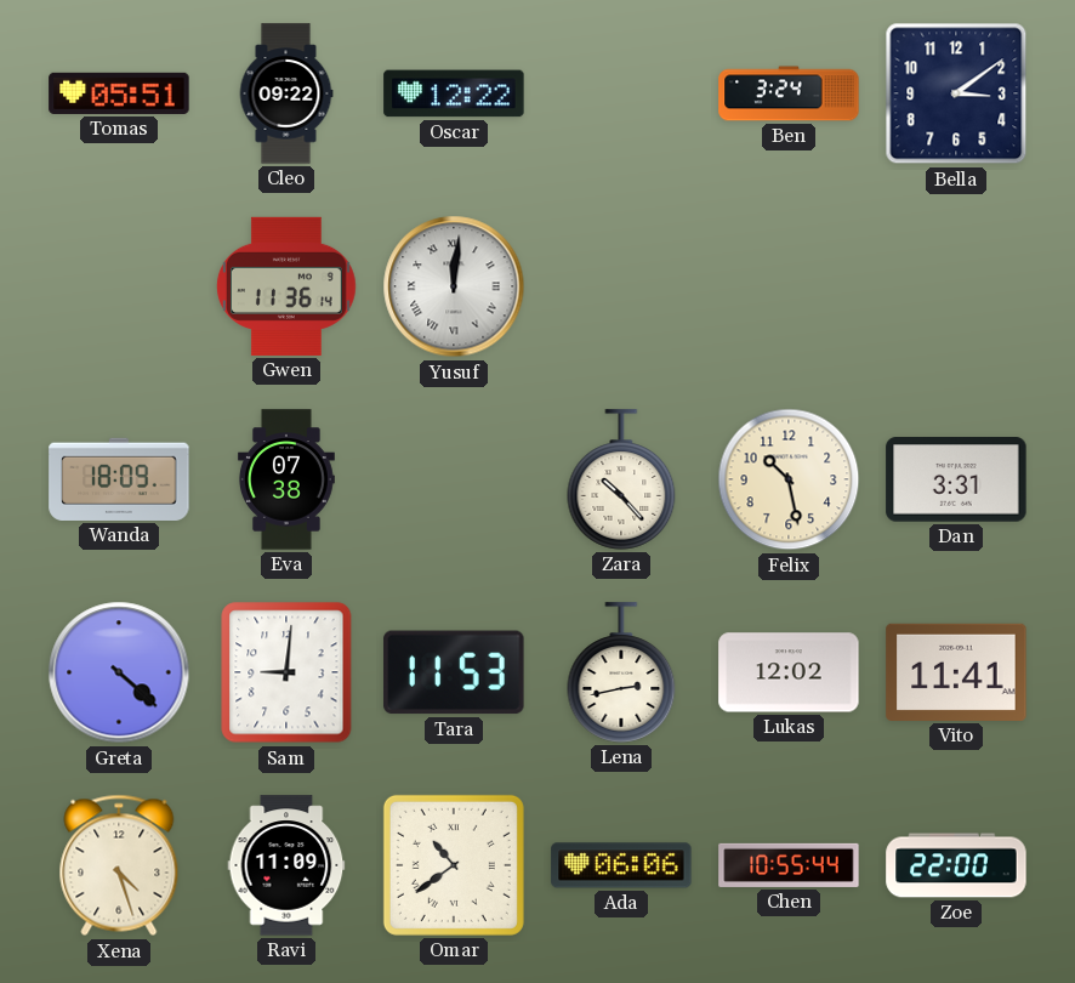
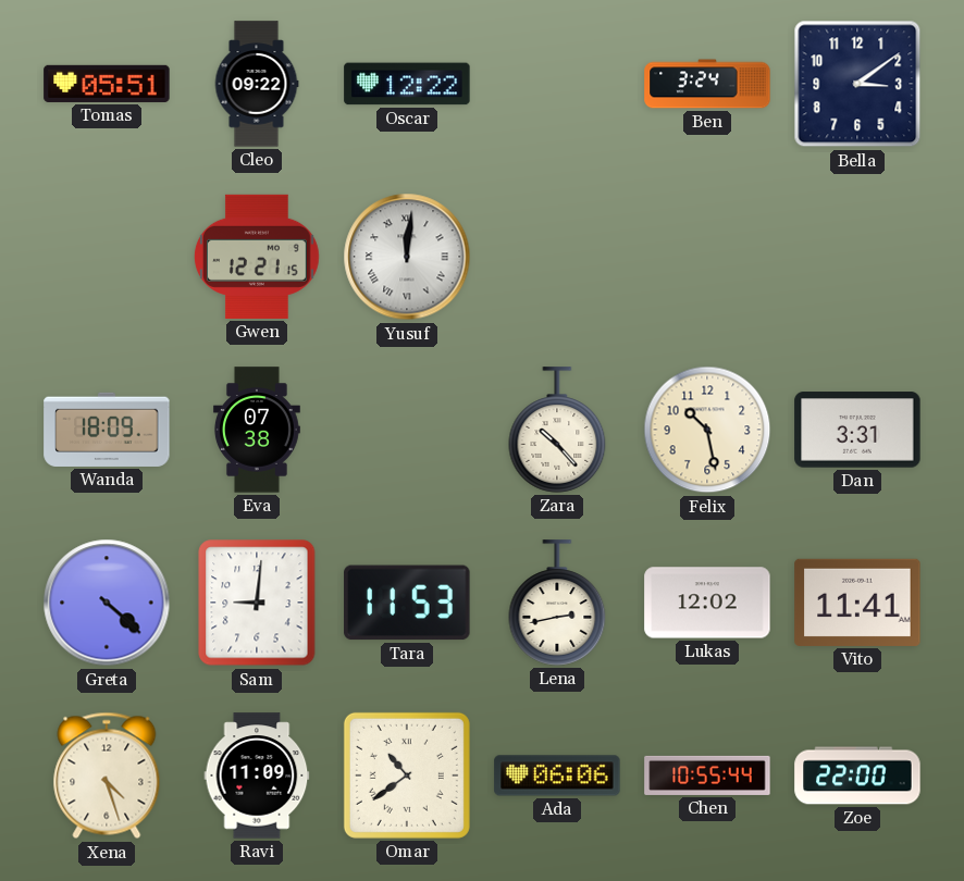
Gwen: 11:36 -> 12:21
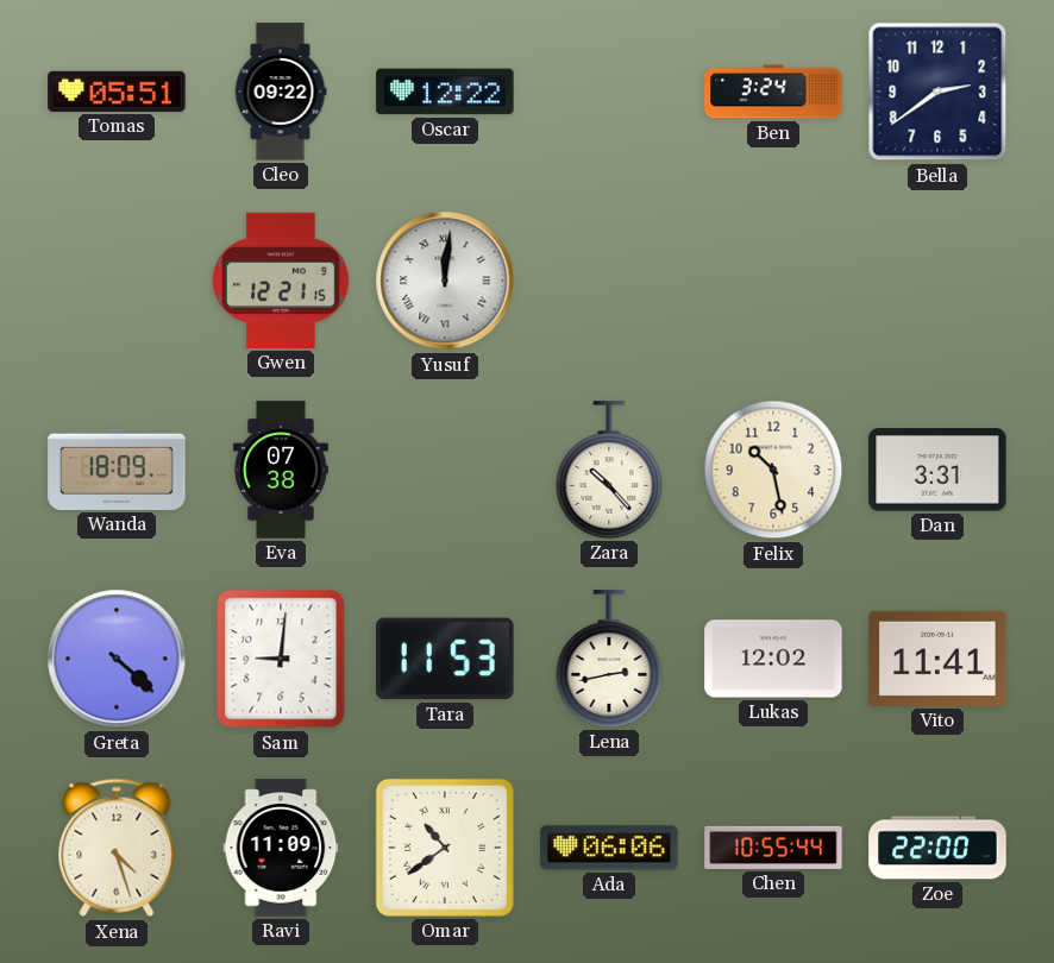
Bella: 3:09 -> 2:39
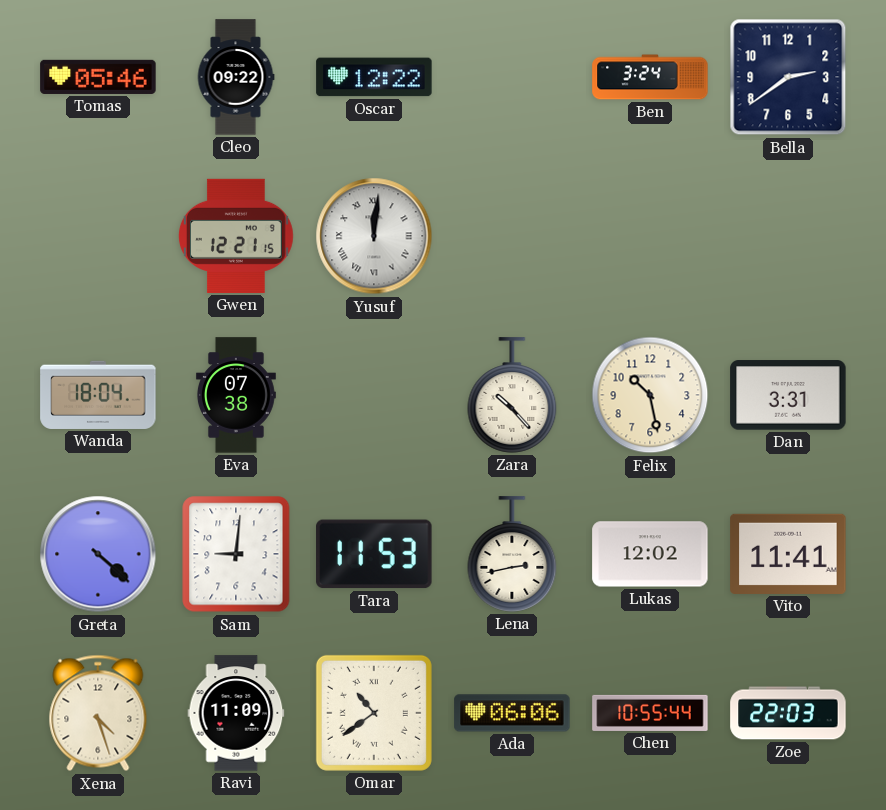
Tomas: 05:51 -> 05:46
Wanda: 18:09 -> 18:04
Zoe: 22:00 -> 22:03
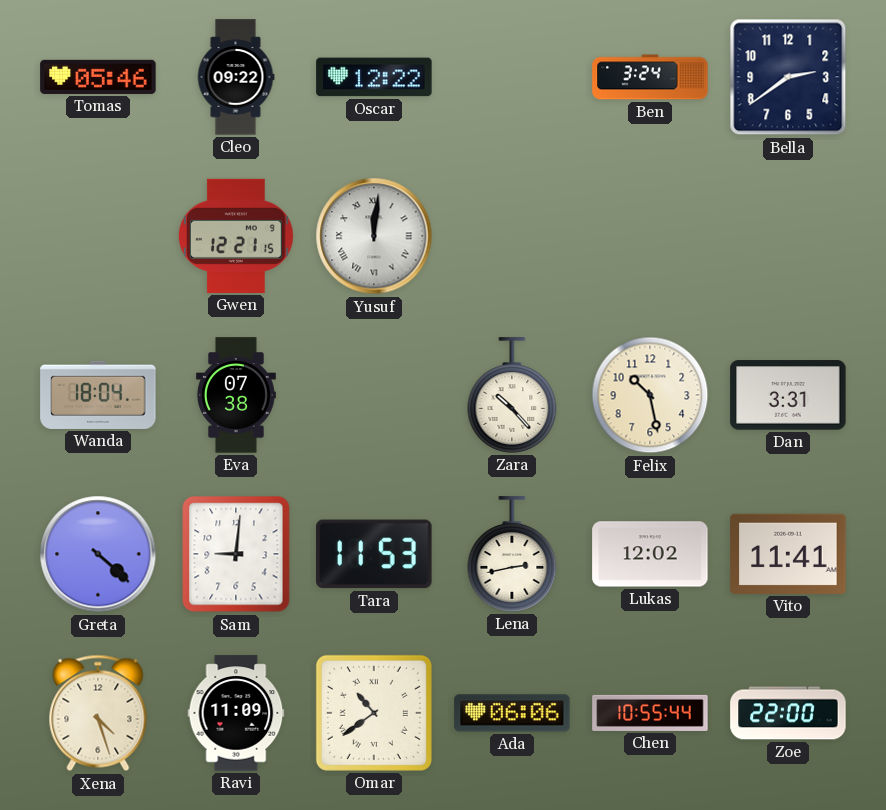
Zoe: 22:03 -> 22:00
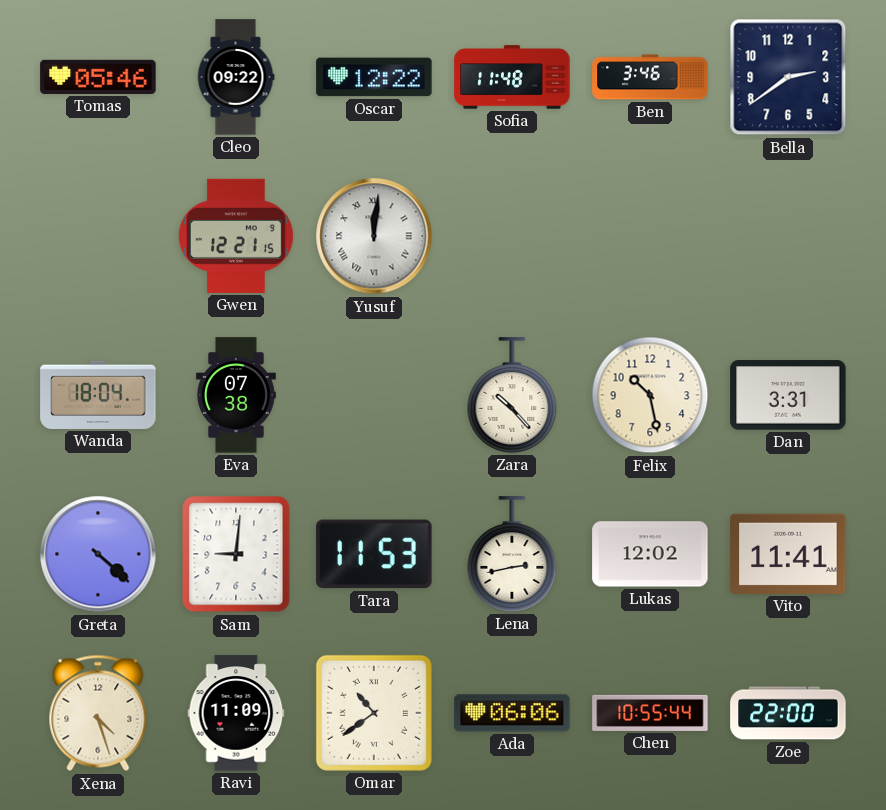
Sofia: none -> 11:48
Ben: 3:24 -> 3:46
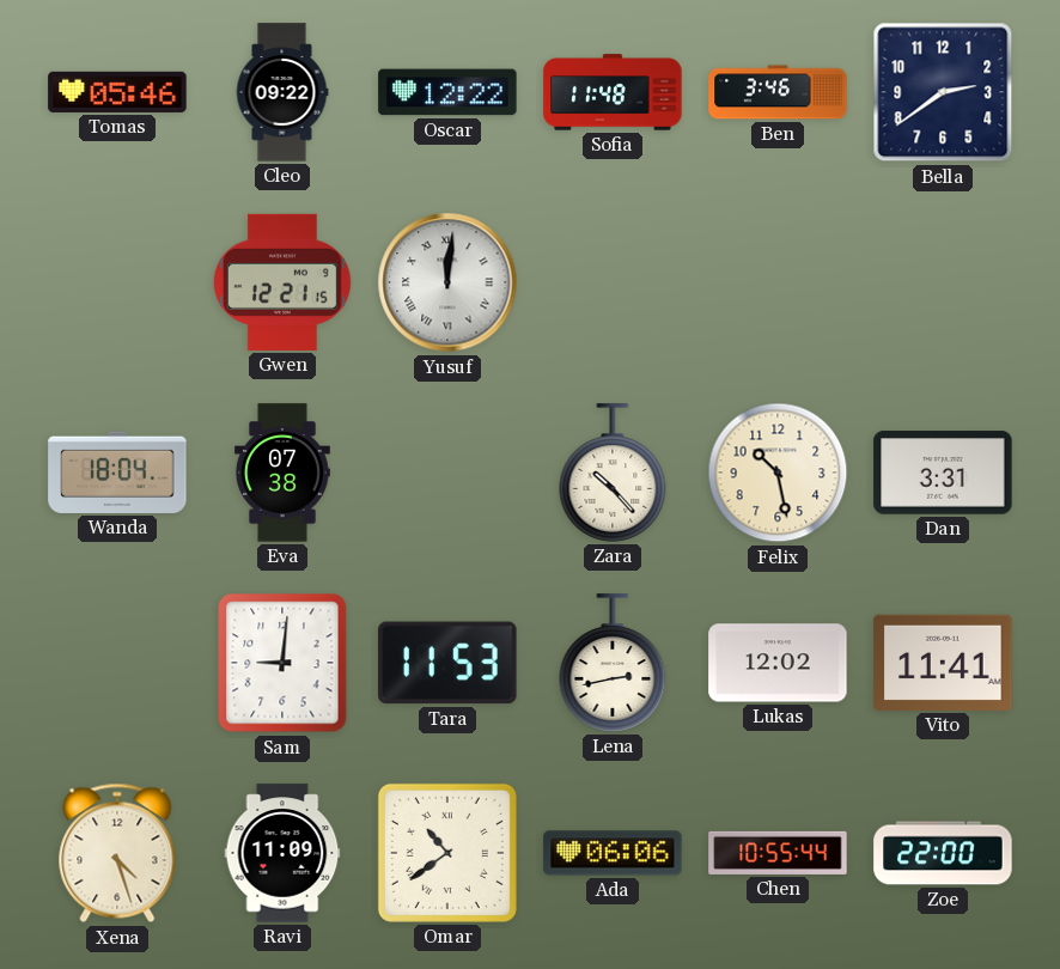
Greta: 4:22 -> none
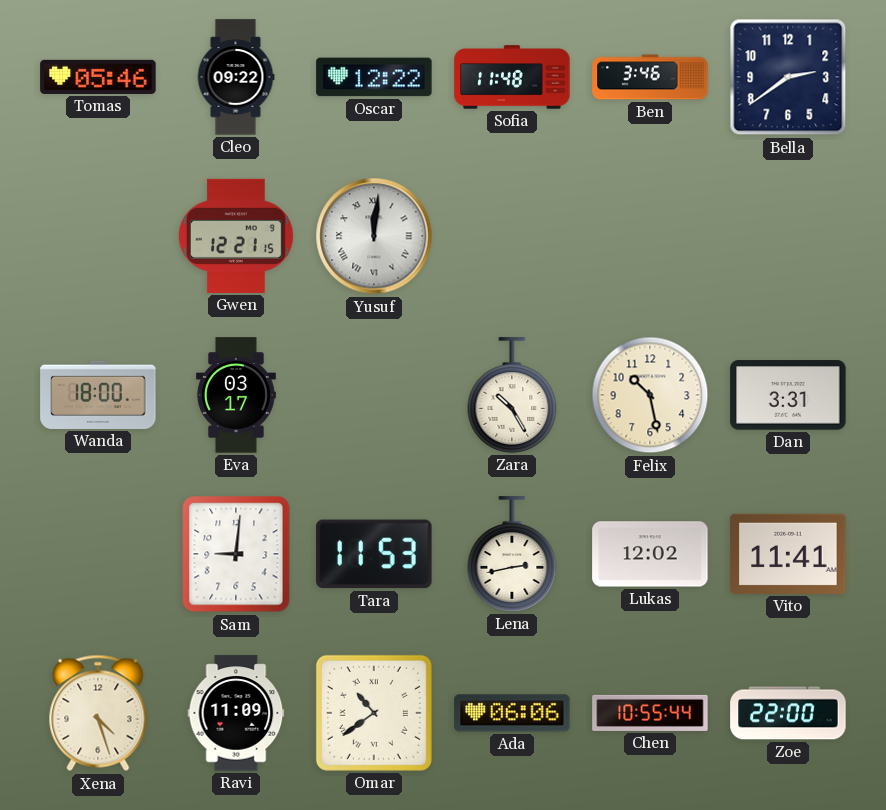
Wanda: 18:04 -> 18:00
Eva: 07:38 -> 03:17
Zara: 10:23 -> 10:25
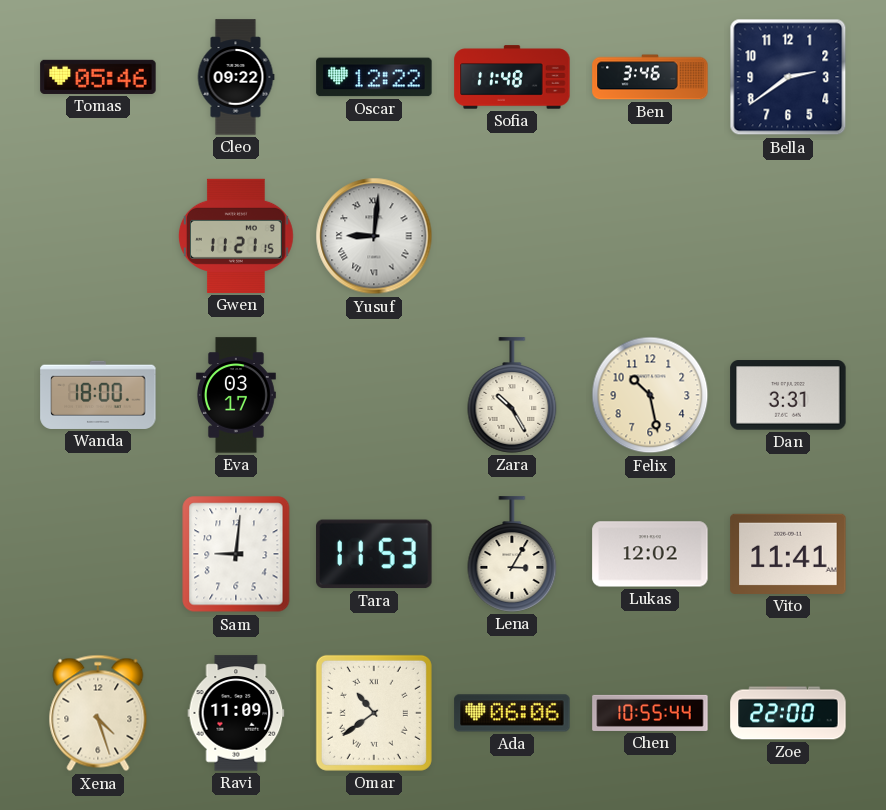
Gwen: 12:21 -> 11:21
Yusuf: 12:01 -> 9:01
Lena: 2:43 -> 3:05
